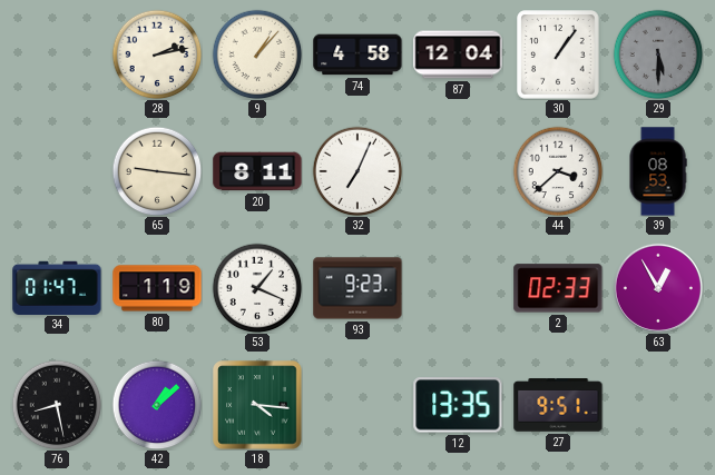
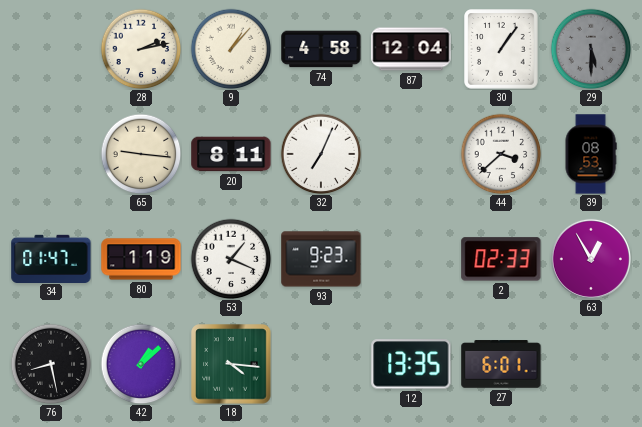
27: 9:51 -> 6:01
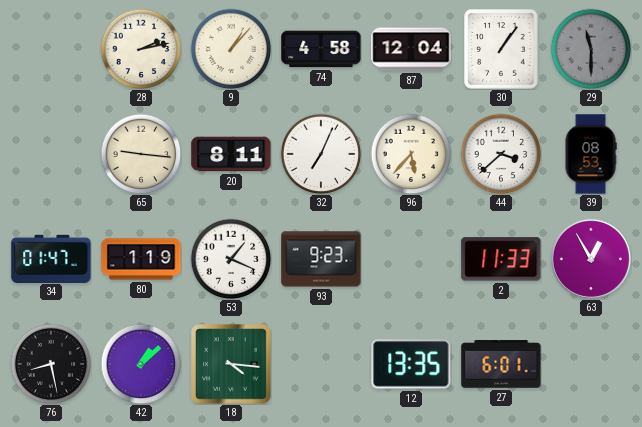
29: 5:30 -> 11:30
96: none -> 5:37
2: 02:33 -> 11:33
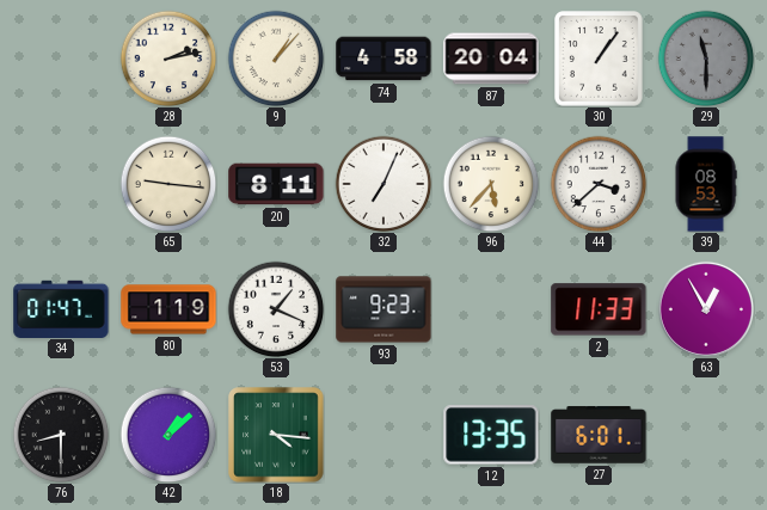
87: 12:04 -> 20:04
76: 8:28 -> 8:30
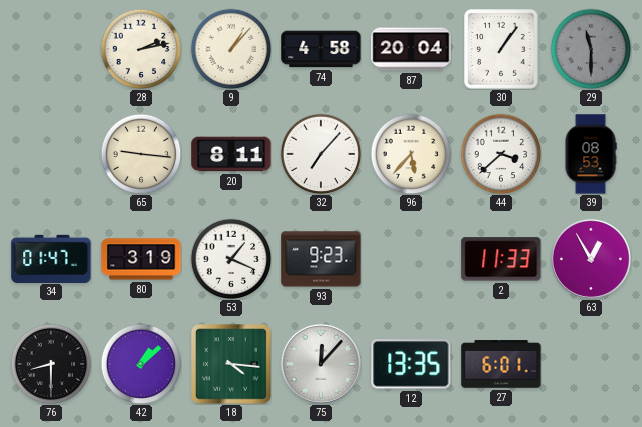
32: 7:04 -> 7:07
80: 1:19 -> 3:19
75: none -> 12:07
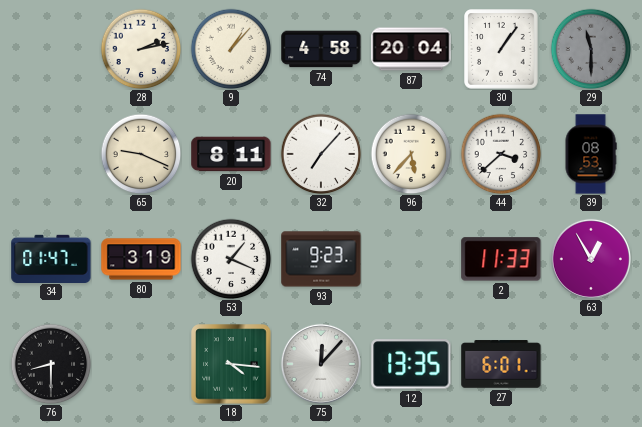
65: 9:16 -> 9:19
42: 1:08 -> none
